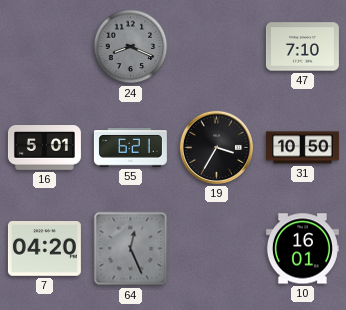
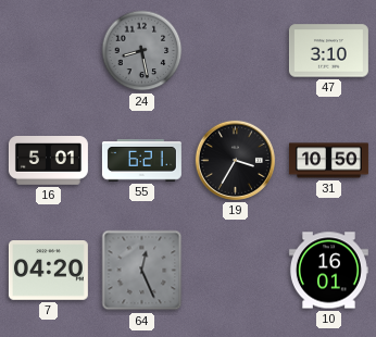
24: 8:19 -> 8:28
47: 7:10 -> 3:10
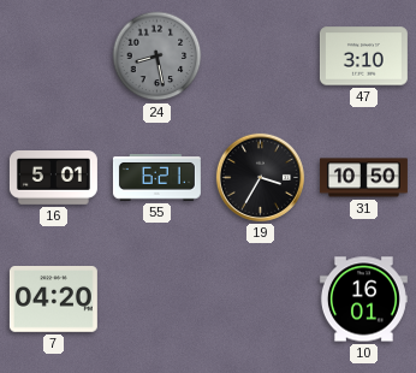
64: 12:26 -> none
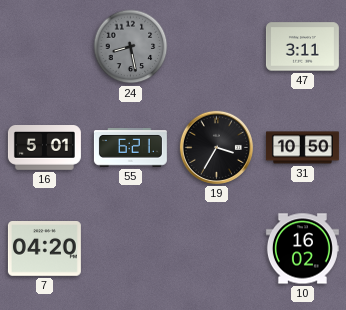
47: 3:10 -> 3:11
10: 16:01 -> 16:02
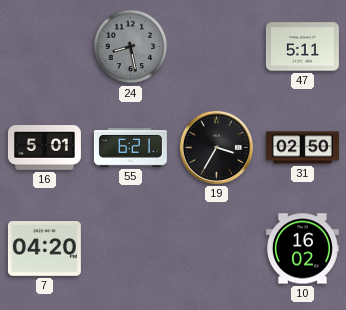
47: 3:11 -> 5:11
31: 10:50 -> 02:50
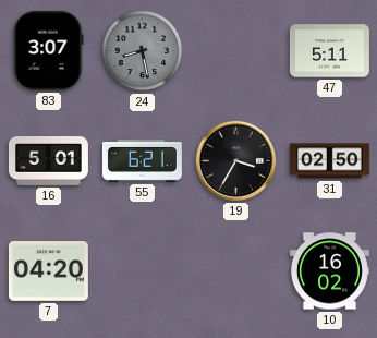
83: none -> 3:07
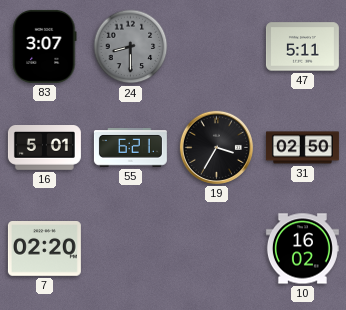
24: 8:28 -> 8:30
7: 04:20 -> 02:20
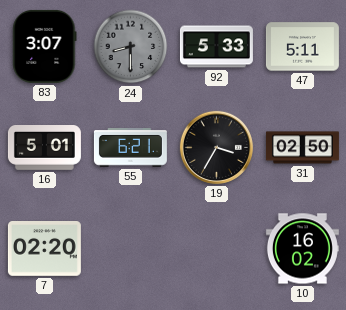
92: none -> 5:33
